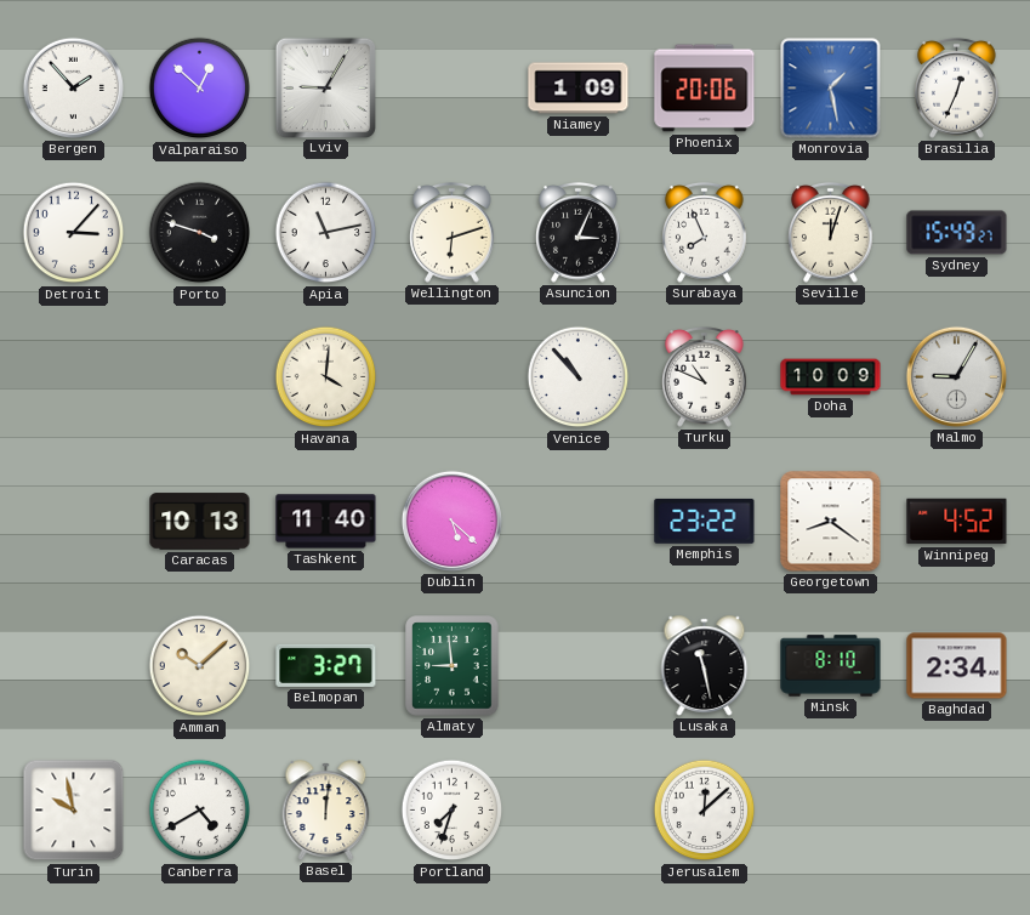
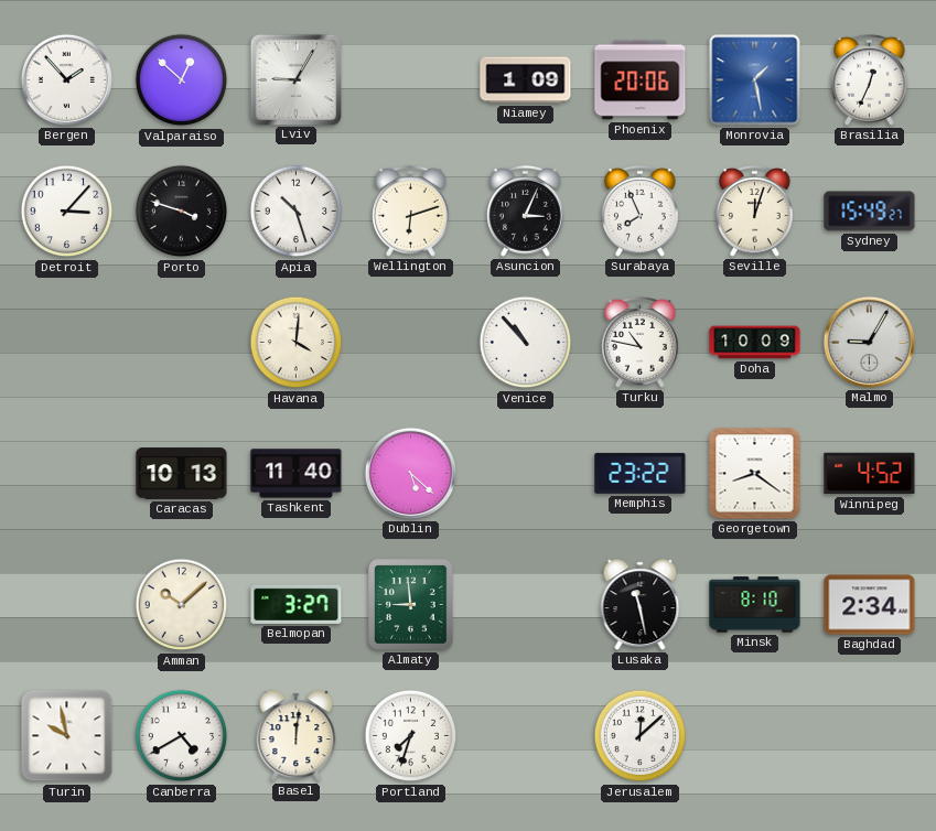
Apia: 11:13 -> 10:27
Turku: 10:49 -> 10:47
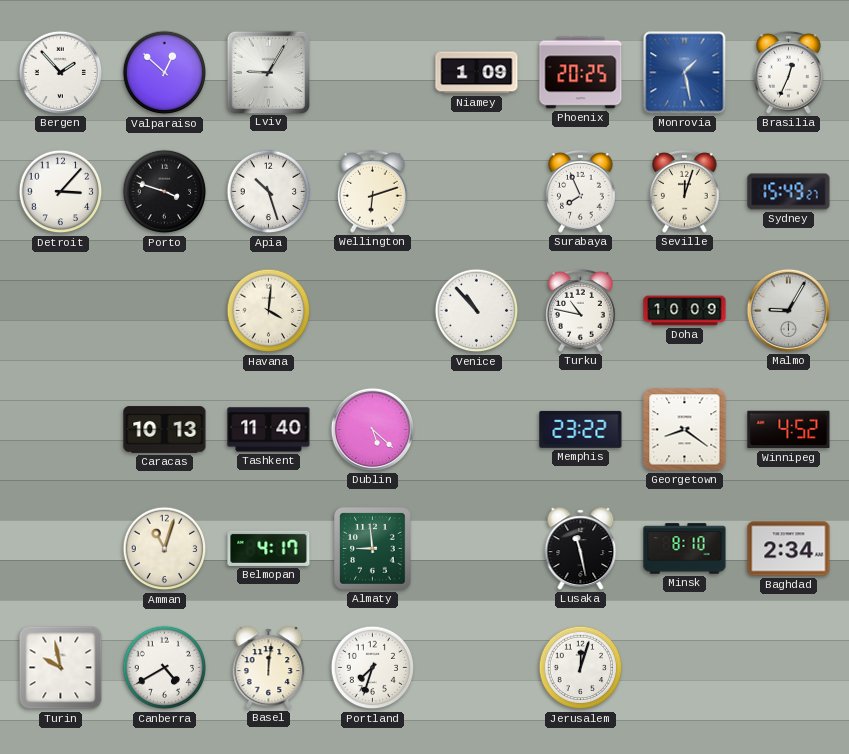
Phoenix: 20:06 -> 20:25
Asuncion: 3:04 -> none
Amman: 10:08 -> 11:03
Belmopan: 3:27 -> 4:17
Jerusalem: 12:08 -> 12:03
